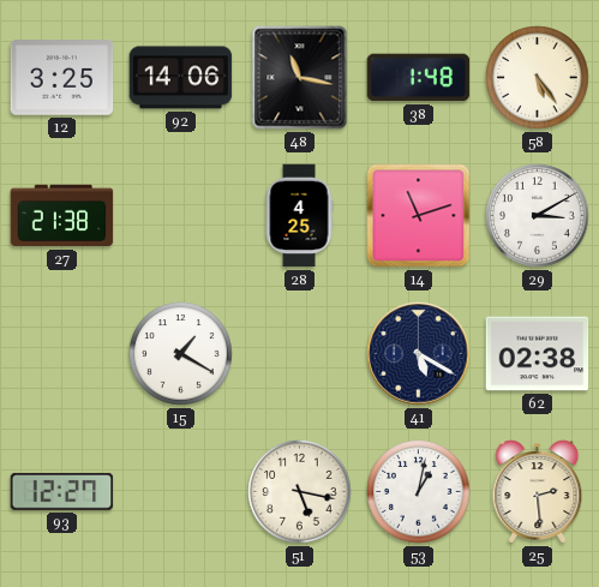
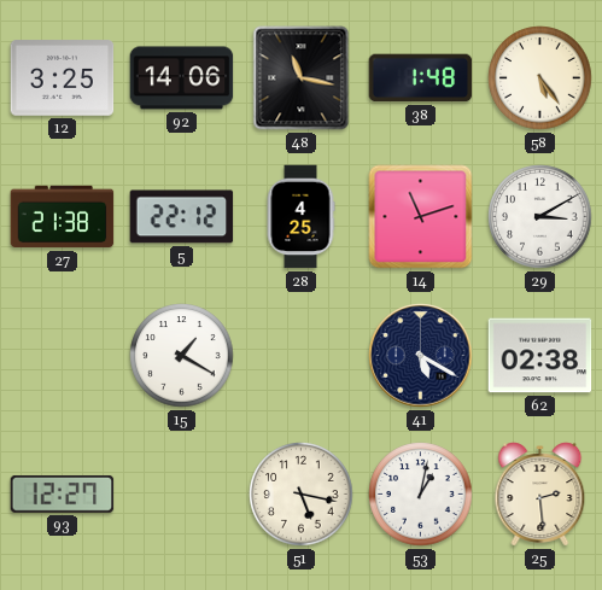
5: none -> 22:12
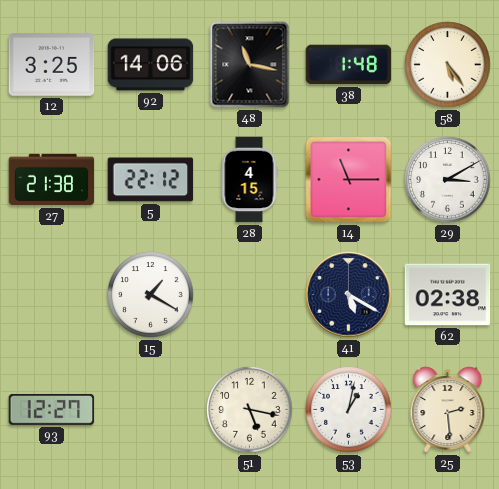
28: 4:25 -> 4:15
14: 11:12 -> 11:15
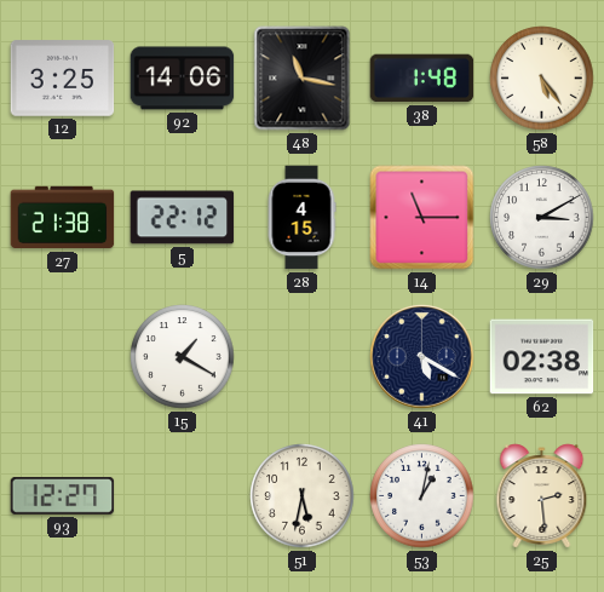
51: 5:17 -> 5:32
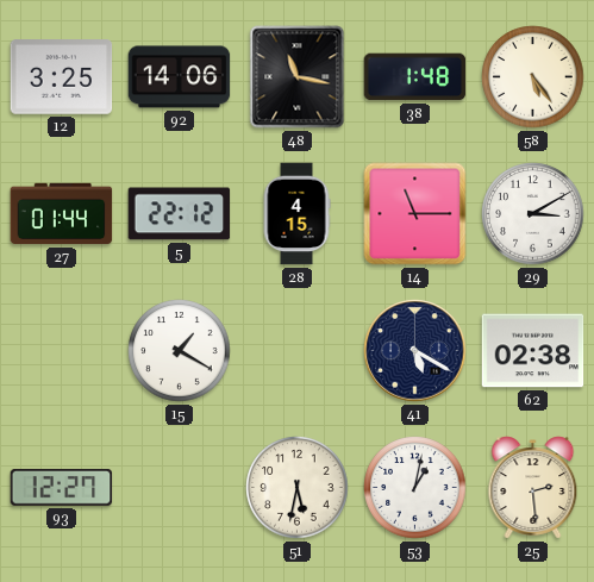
27: 21:38 -> 01:44
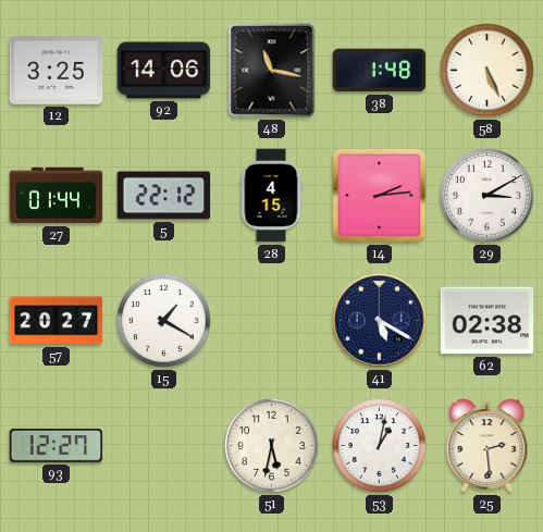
58: 5:24 -> 5:26
14: 11:15 -> 2:14
57: none -> 20:27
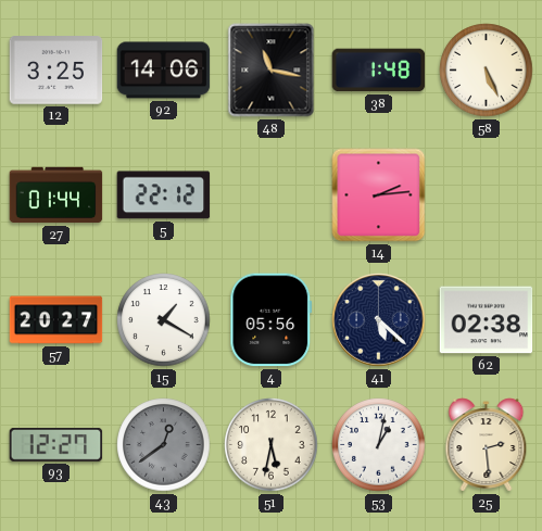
28: 4:15 -> none
29: 3:10 -> none
4: none -> 05:56
41: 5:20 -> 5:22
43: none -> 12:39
